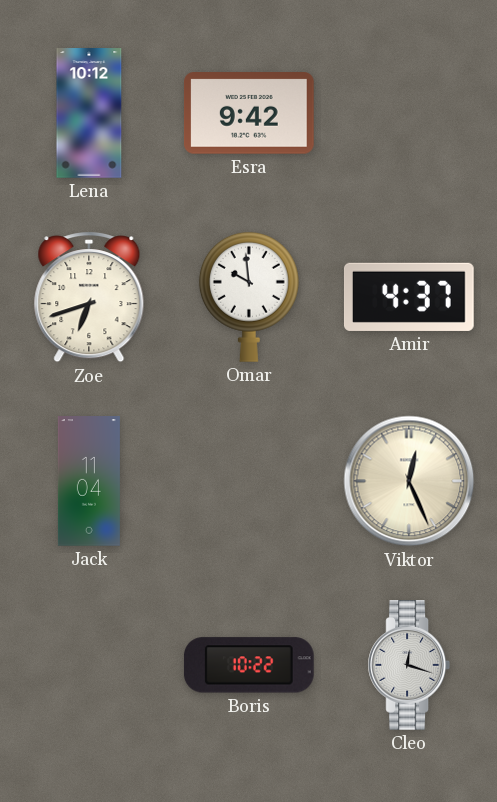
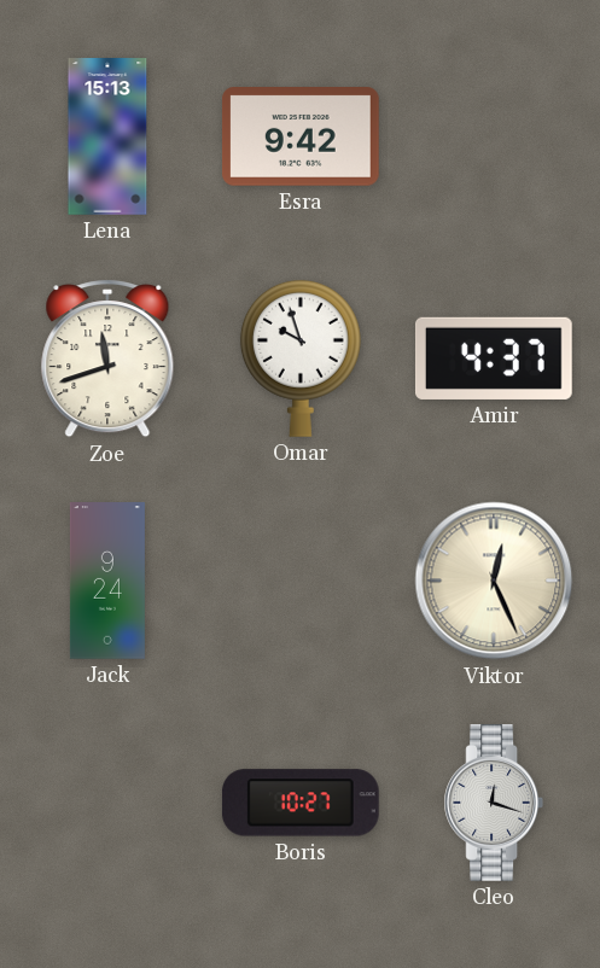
Lena: 10:12 -> 15:13
Zoe: 6:42 -> 11:42
Omar: 9:59 -> 9:57
Jack: 11:04 -> 9:24
Boris: 10:22 -> 10:27
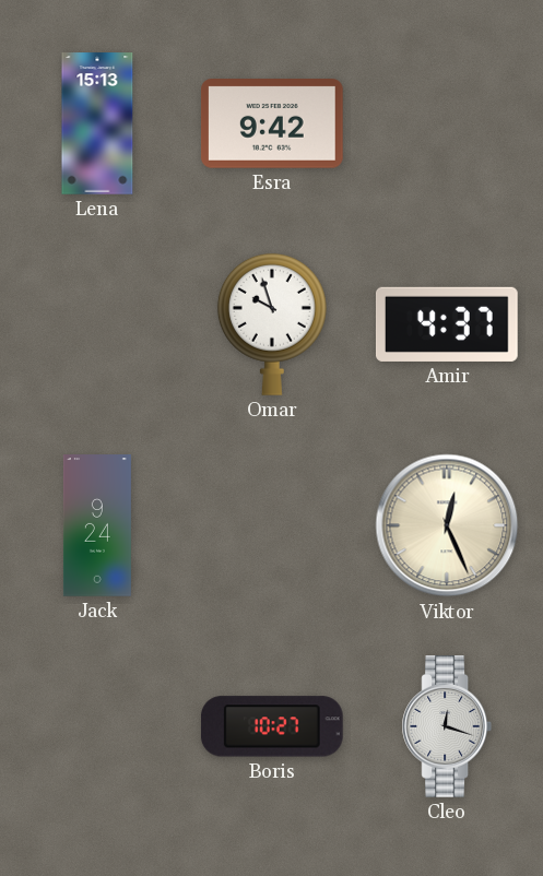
Zoe: 11:42 -> none
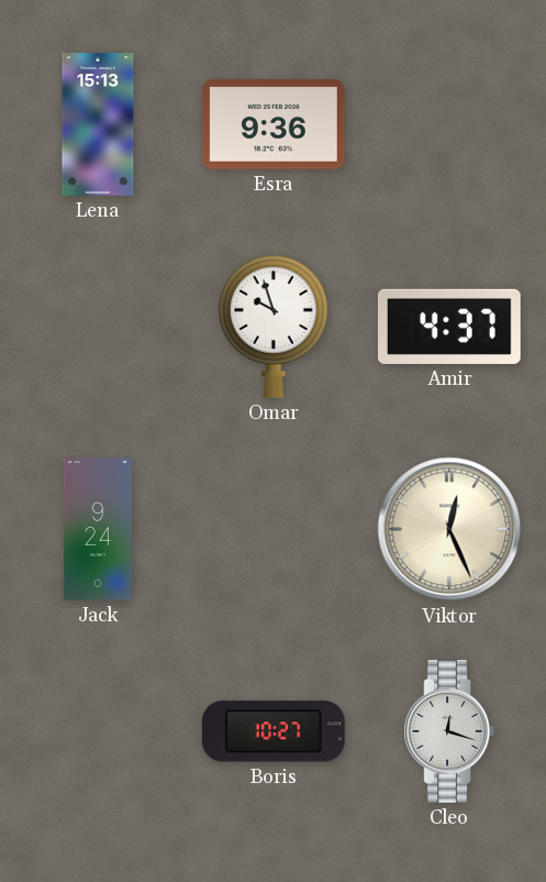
Esra: 9:42 -> 9:36
